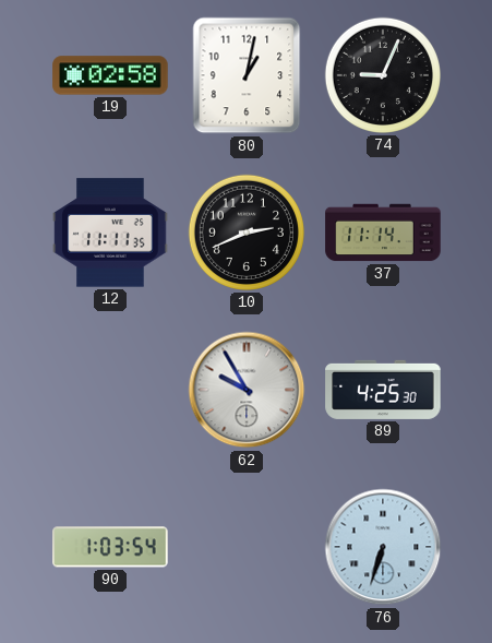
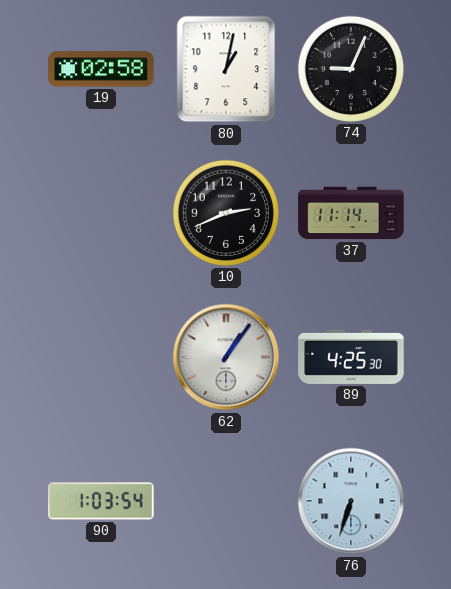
12: 11:11 -> none
62: 9:55 -> 1:06
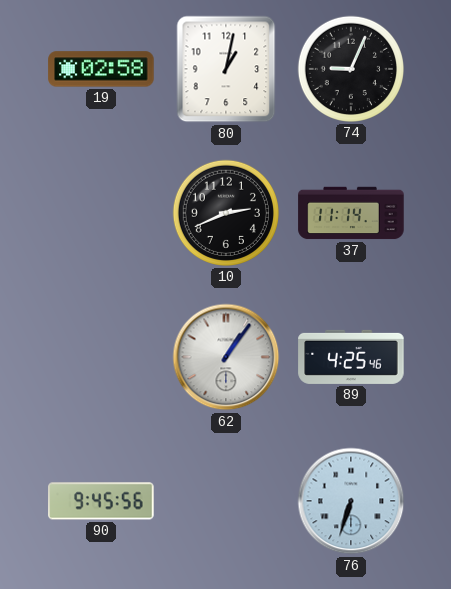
89: 4:25:30 -> 4:25:46
90: 1:03 -> 9:45
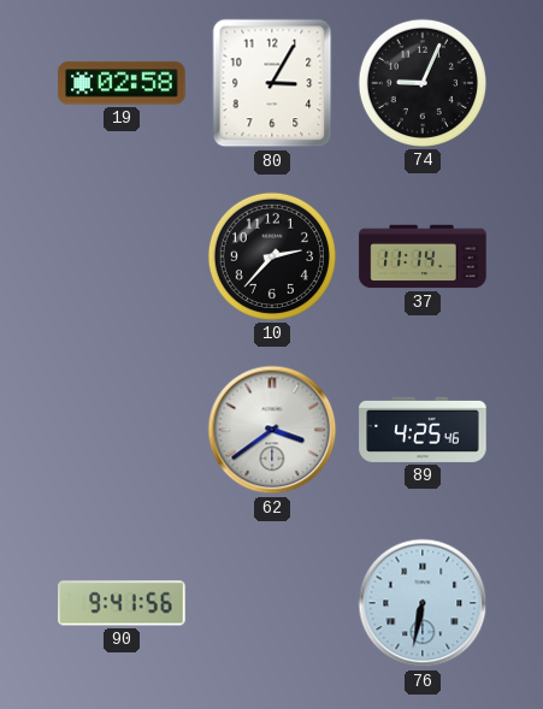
80: 1:02 -> 3:05
10: 2:41 -> 2:37
62: 1:06 -> 3:39
90: 9:45 -> 9:41
76: 6:33 -> 6:32
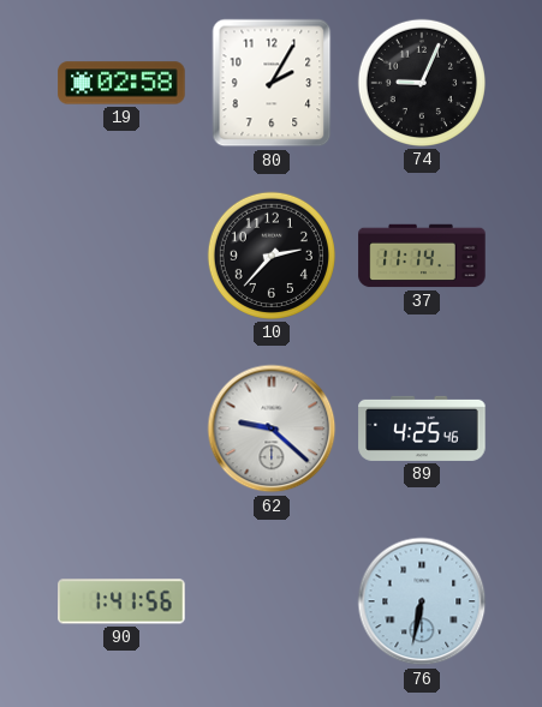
80: 3:05 -> 2:05
62: 3:39 -> 9:22
90: 9:41 -> 1:41
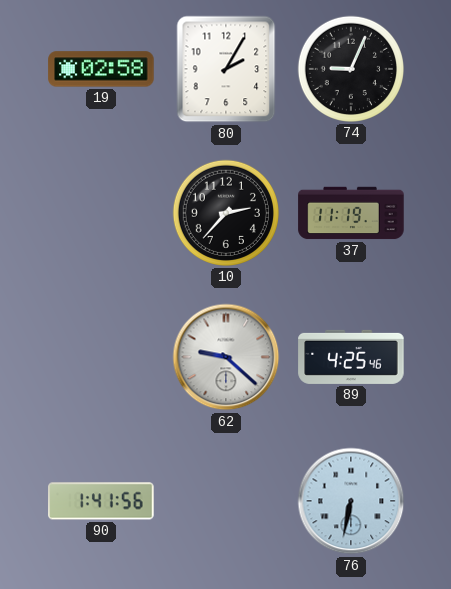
37: 11:14 -> 11:19
